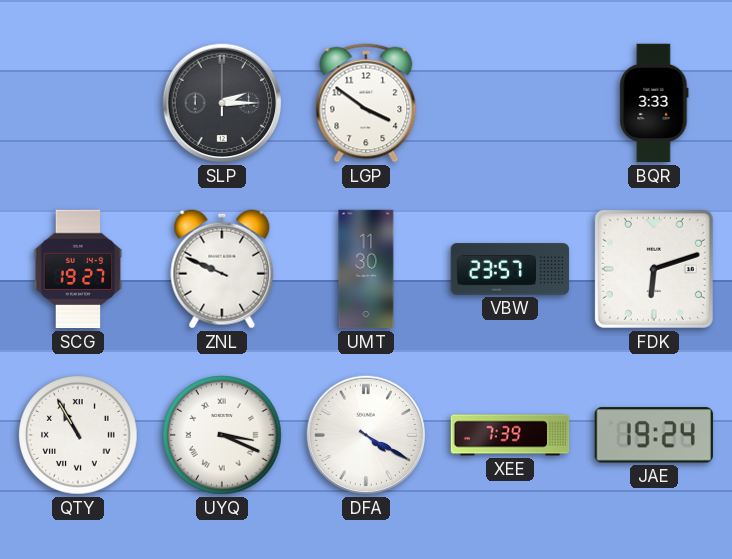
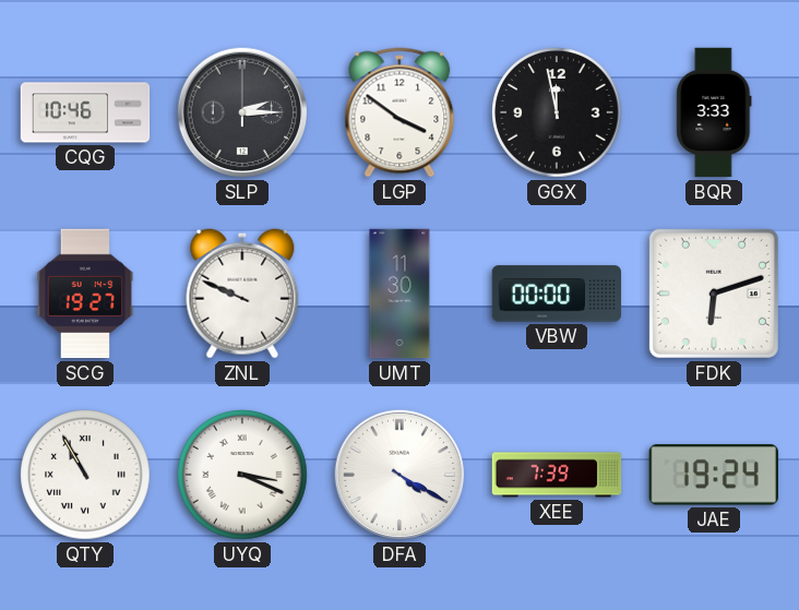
CQG: none -> 10:46
GGX: none -> 11:58
VBW: 23:57 -> 00:00
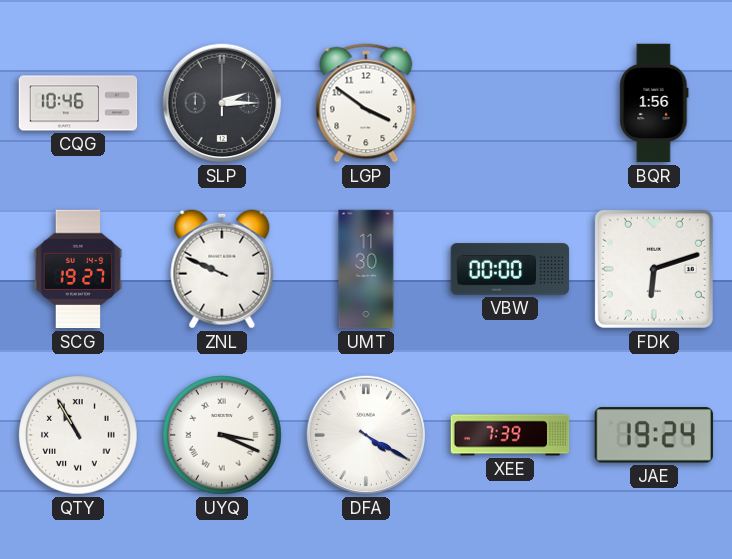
GGX: 11:58 -> none
BQR: 3:33 -> 1:56
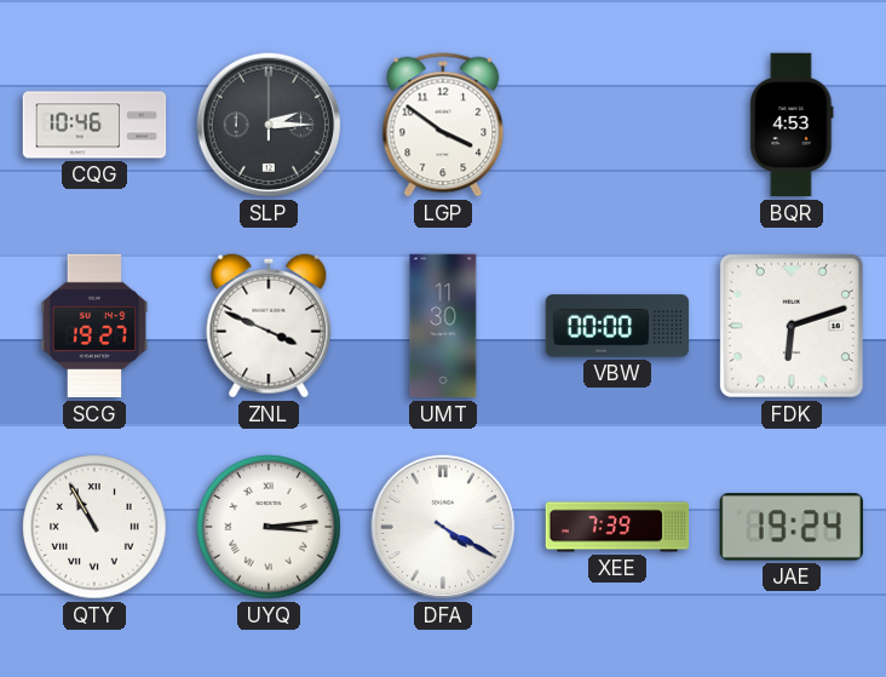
BQR: 1:56 -> 4:53
ZNL: 9:49 -> 3:49
UYQ: 3:19 -> 3:14
